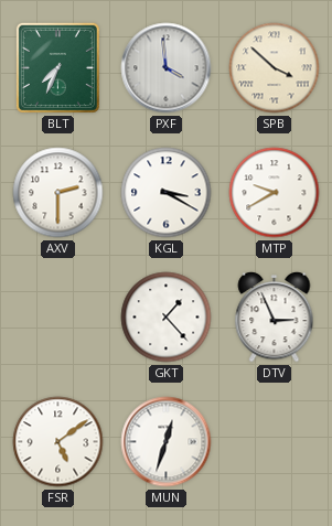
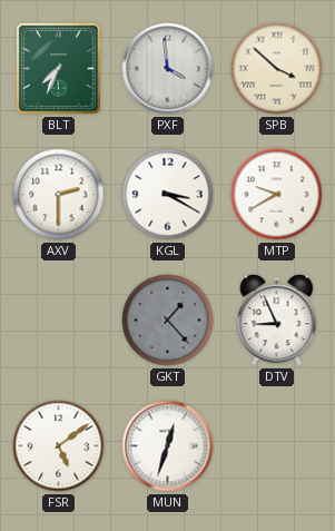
GKT dial: white -> grey
DTV: 2:56 -> 8:56
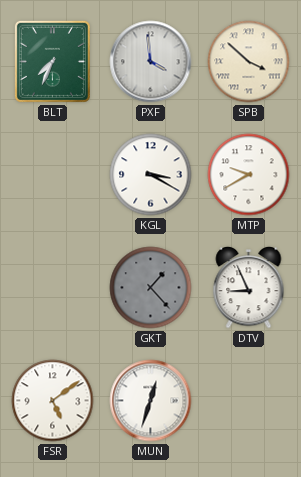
AXV: 2:30 -> none
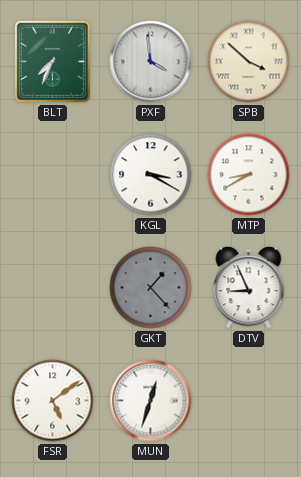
MTP: 9:40 -> 8:40
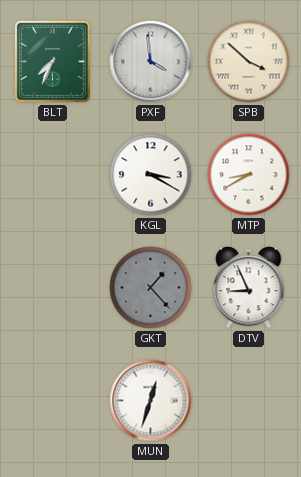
FSR: 5:09 -> none
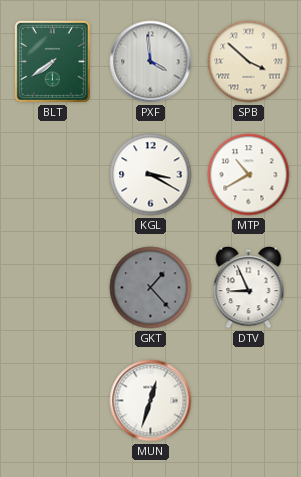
BLT: 7:34 -> 7:39
MTP: 8:40 -> 10:40
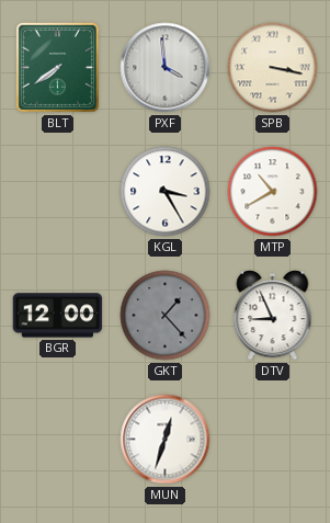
SPB: 3:52 -> 3:17
KGL: 3:20 -> 3:25
BGR: none -> 12:00
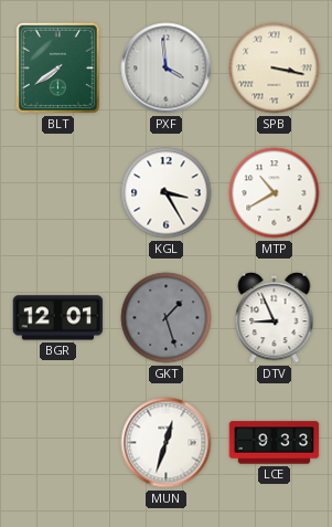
BGR: 12:00 -> 12:01
GKT: 1:23 -> 1:27
LCE: none -> 9:33
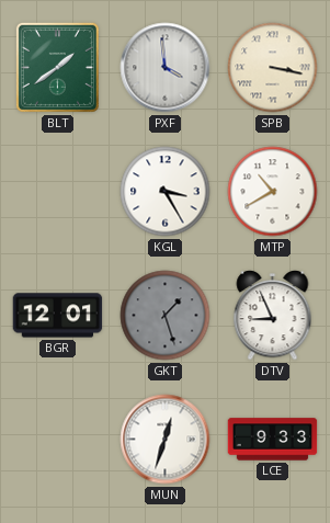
BLT: 7:39 -> 1:39
